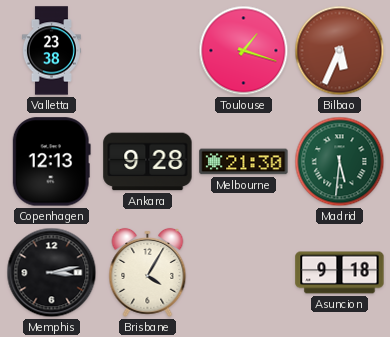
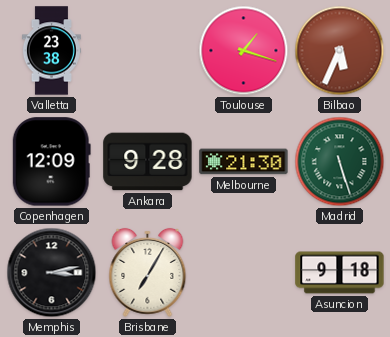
Copenhagen: 12:13 -> 12:09
Madrid: 5:31 -> 5:27
Brisbane: 4:05 -> 7:05
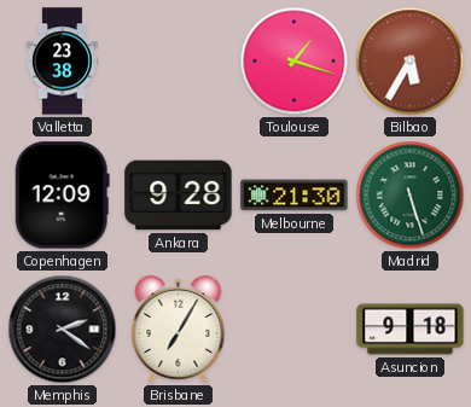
Bilbao: 5:34 -> 5:35
Memphis: 3:13 -> 2:21
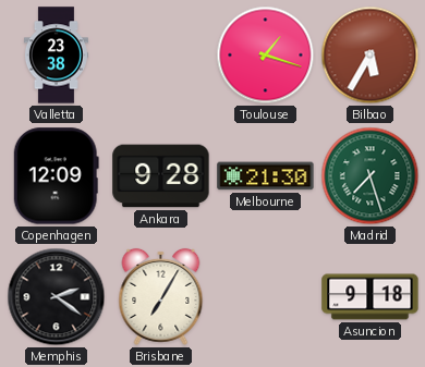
Madrid: 5:27 -> 7:27
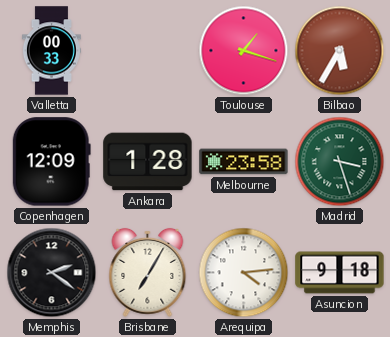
Valletta: 23:38 -> 00:33
Ankara: 9:28 -> 1:28
Melbourne: 21:30 -> 23:58
Madrid: 7:27 -> 3:27
Arequipa: none -> 4:14
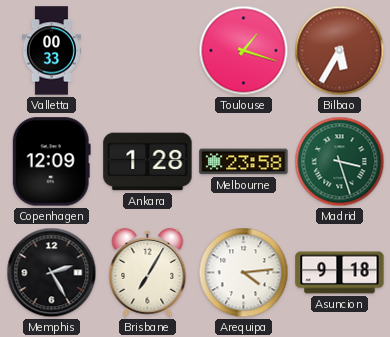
Memphis: 2:21 -> 2:25
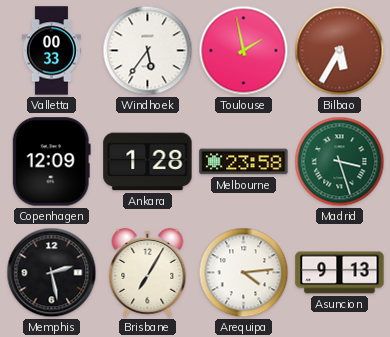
Windhoek: none -> 5:36
Toulouse: 1:18 -> 1:58
Memphis: 2:25 -> 2:28
Asuncion: 9:18 -> 9:13
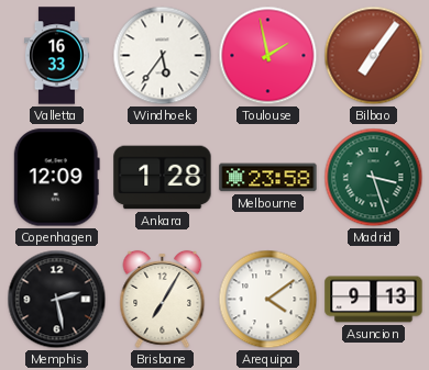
Valletta: 00:33 -> 16:33
Bilbao: 5:35 -> 7:06
Arequipa: 4:14 -> 4:09
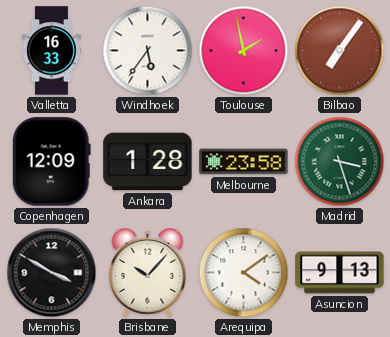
Memphis: 2:28 -> 3:50
Brisbane: 7:05 -> 10:07
